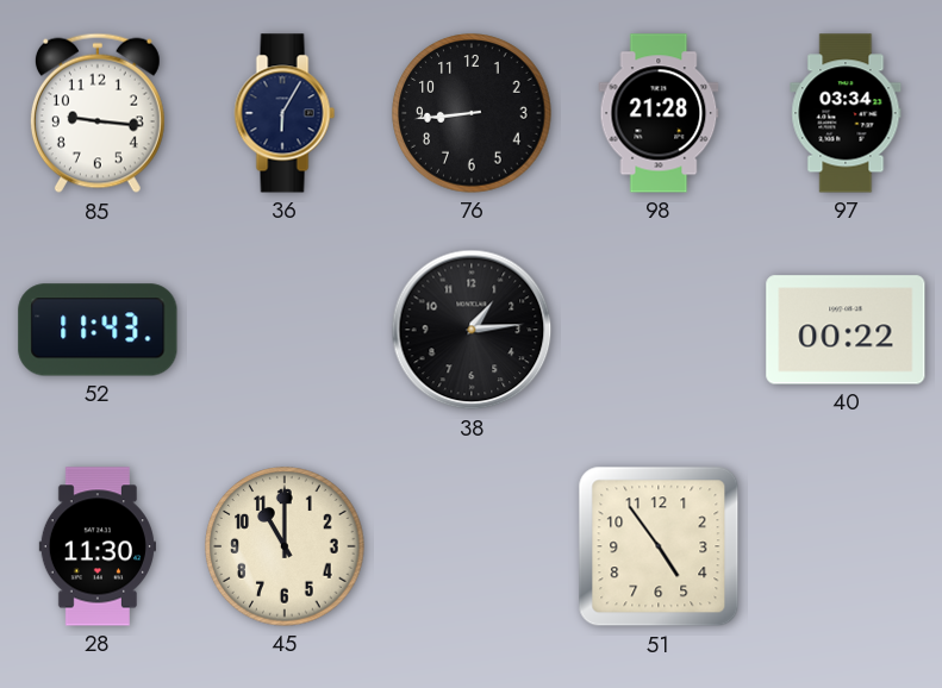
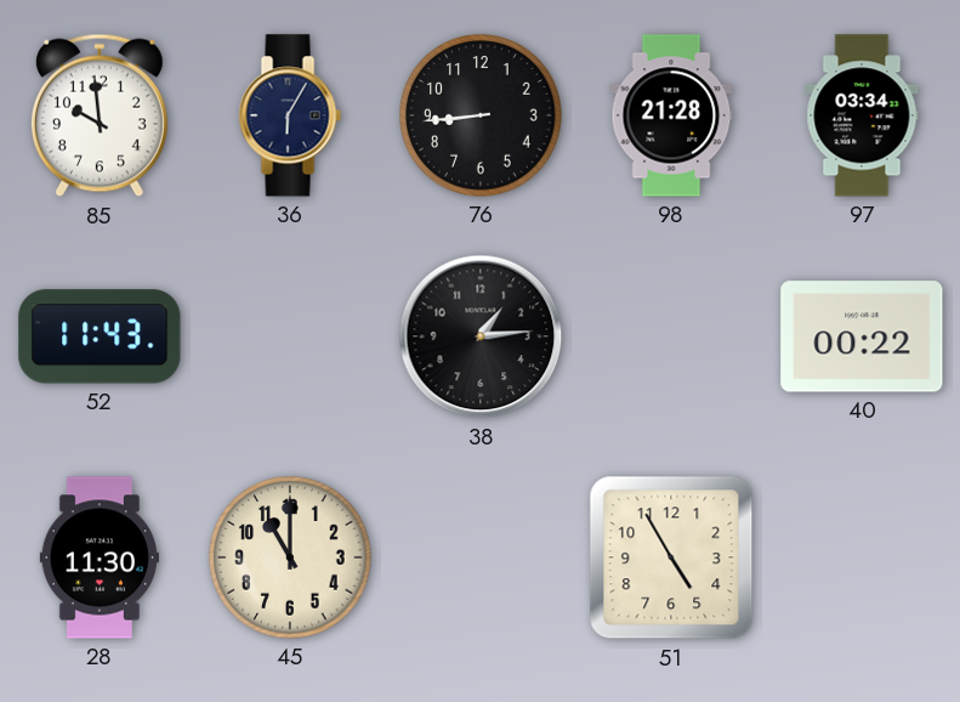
85: 9:16 -> 9:59
51: 4:54 -> 4:55
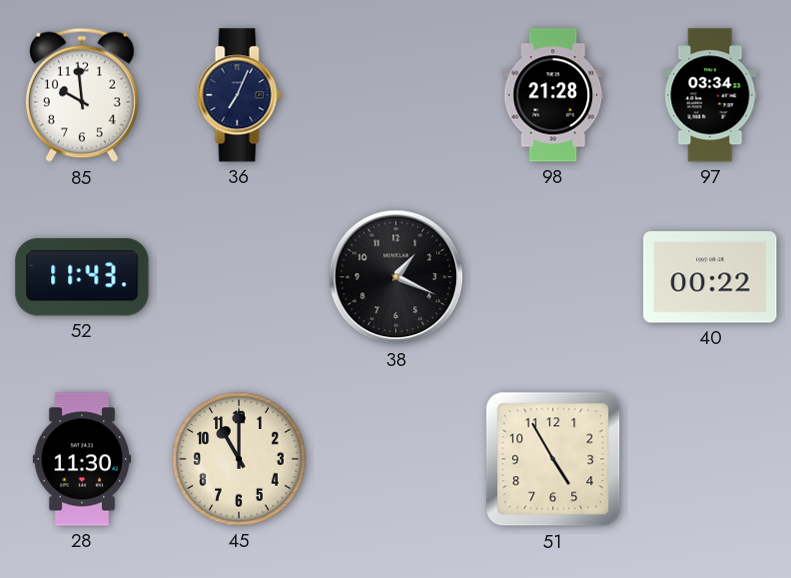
36: 6:05 -> 7:04
76: 8:44 -> none
38: 1:14 -> 1:19
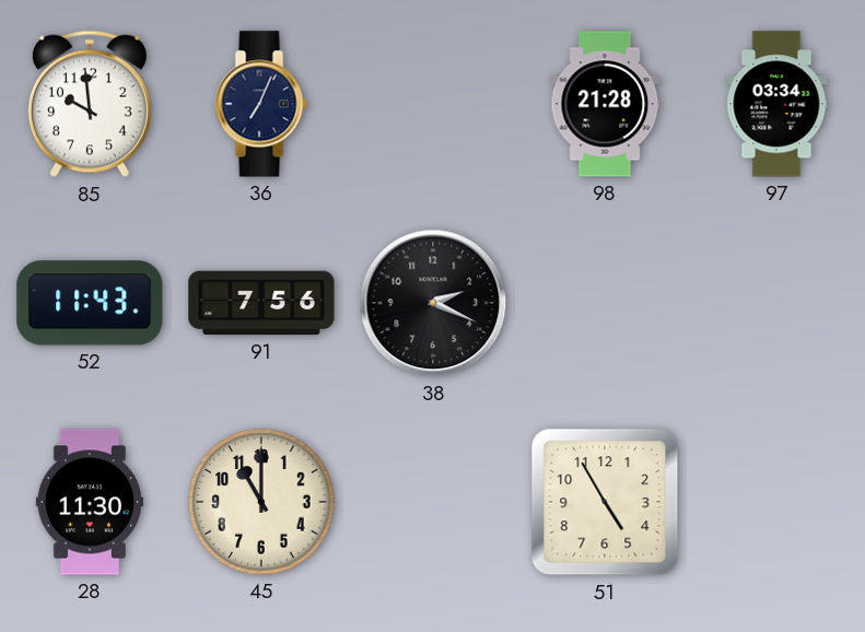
91: none -> 7:56
38: 1:19 -> 2:19
40: 00:22 -> none
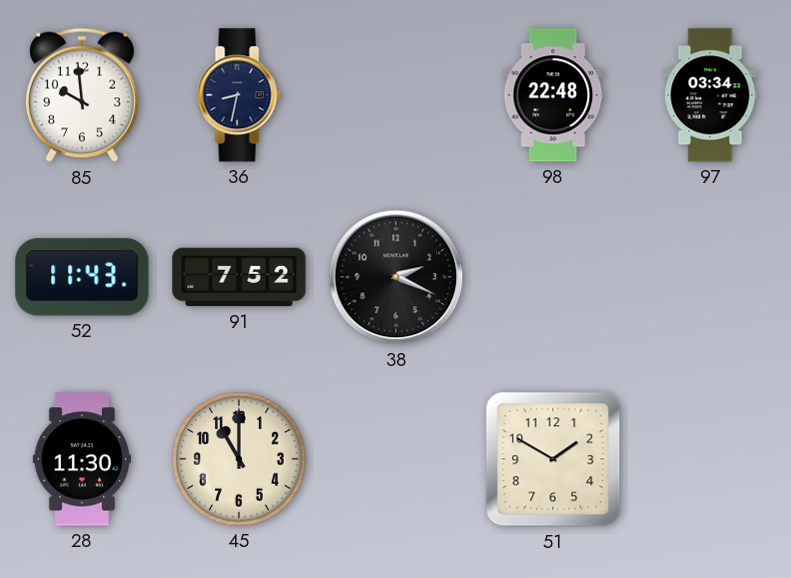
36: 7:04 -> 8:32
98: 21:28 -> 22:48
91: 7:56 -> 7:52
51: 4:55 -> 1:50
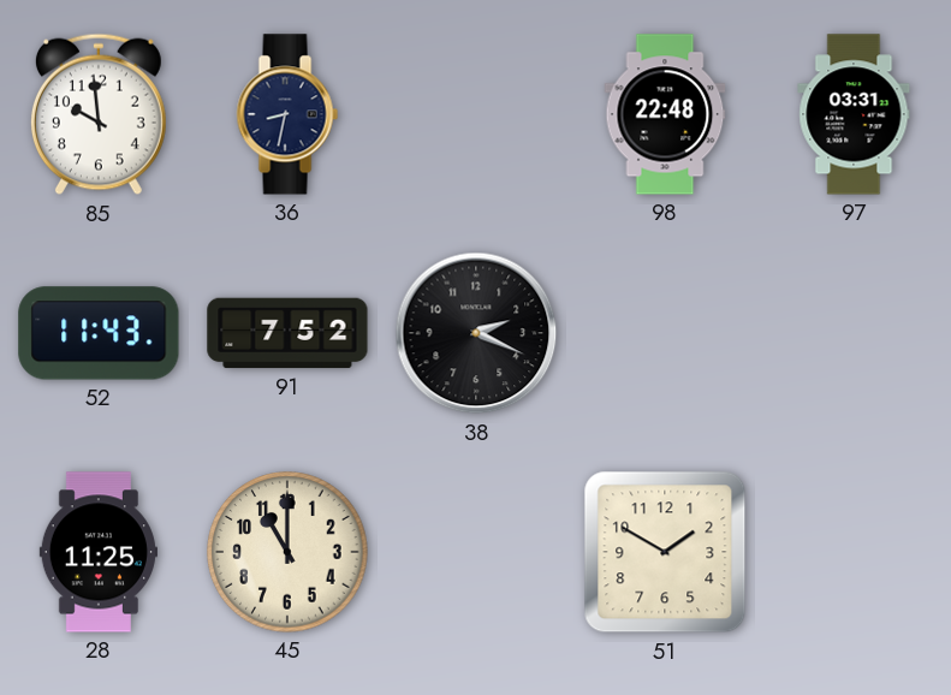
97: 03:34 -> 03:31
28: 11:30 -> 11:25
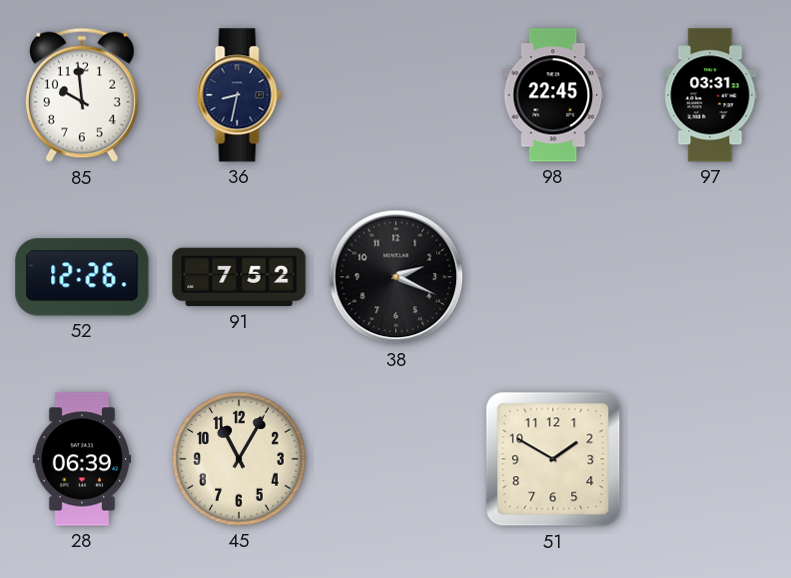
98: 22:48 -> 22:45
52: 11:43 -> 12:26
28: 11:25 -> 06:39
45: 11:00 -> 11:05
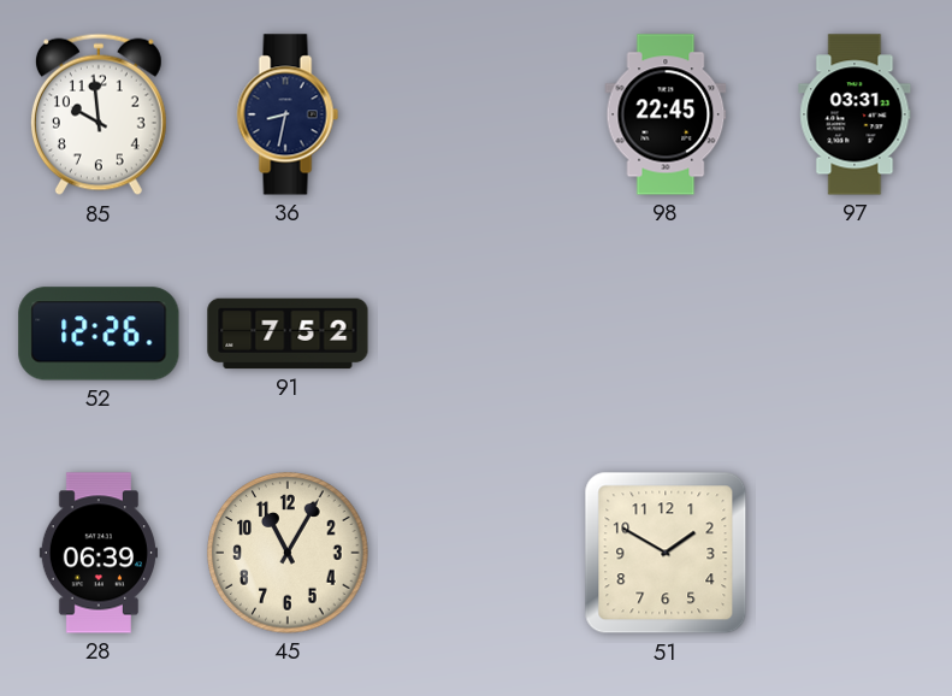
38: 2:19 -> none
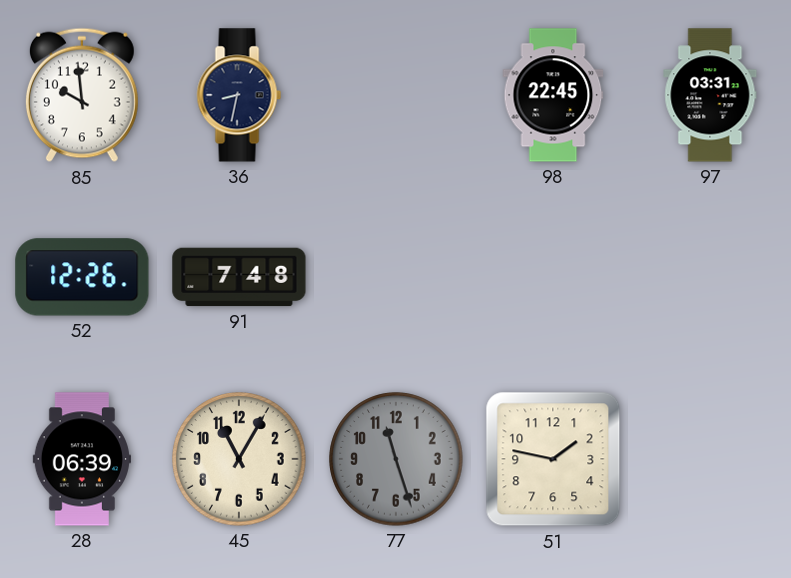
91: 7:52 -> 7:48
77: none -> 11:27
51: 1:50 -> 1:47
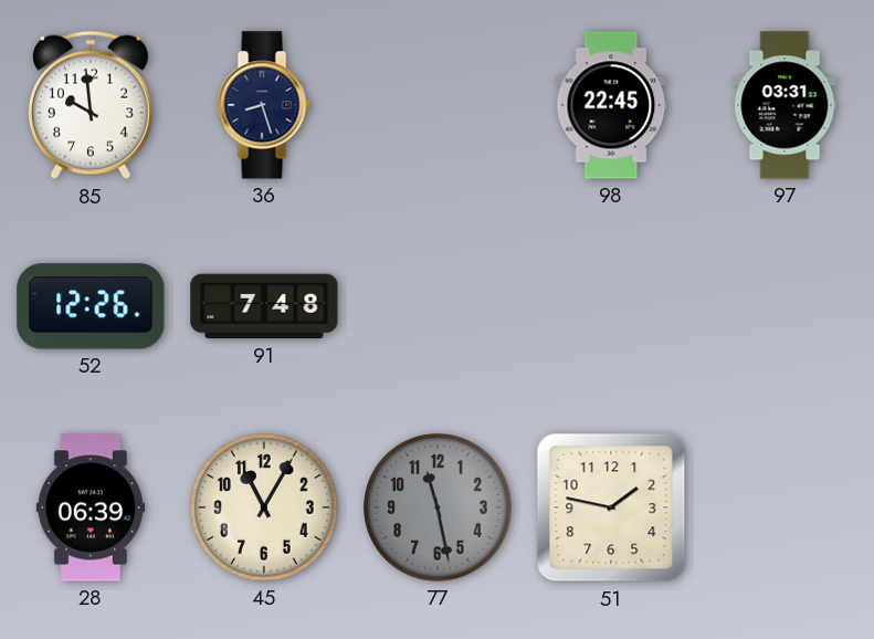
36: 8:32 -> 8:27
77: 11:27 -> 11:28
